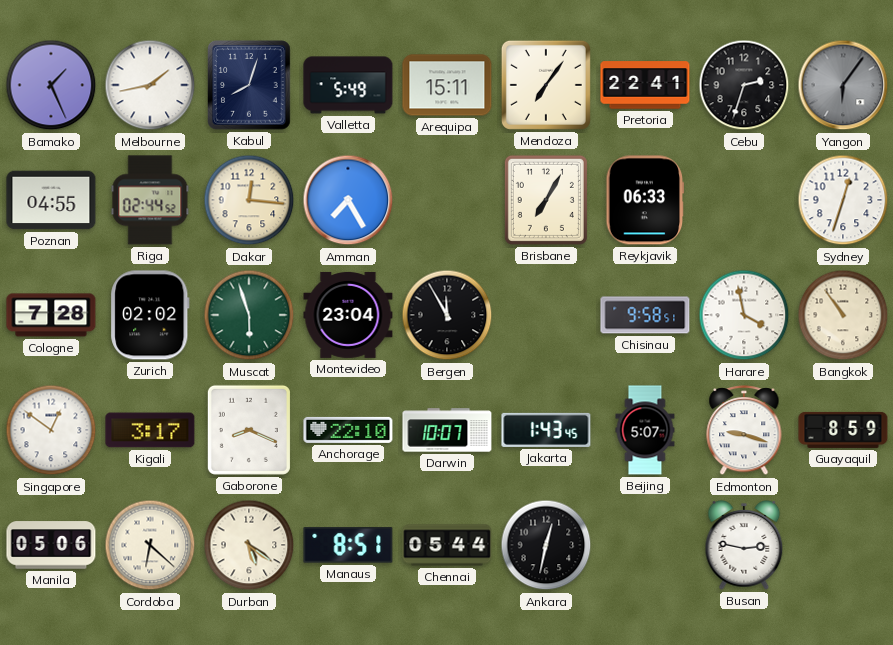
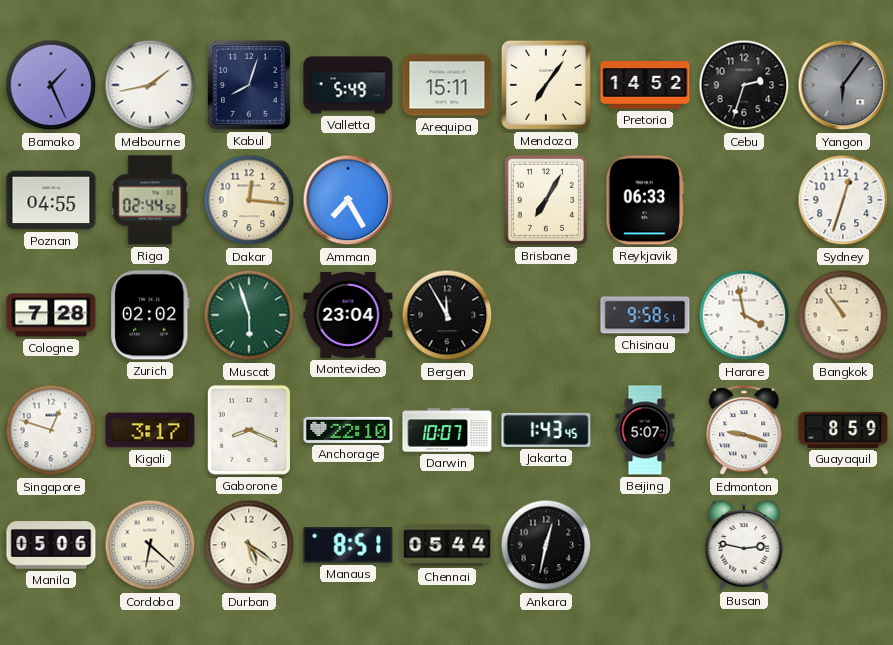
Pretoria: 22:41 -> 14:52
Singapore: 12:51 -> 12:48
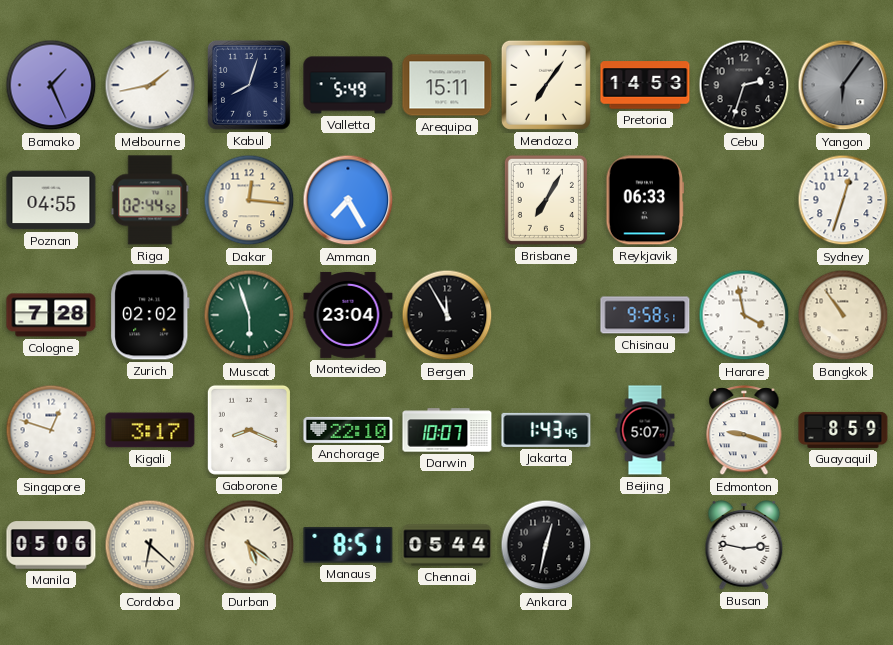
Pretoria: 14:52 -> 14:53
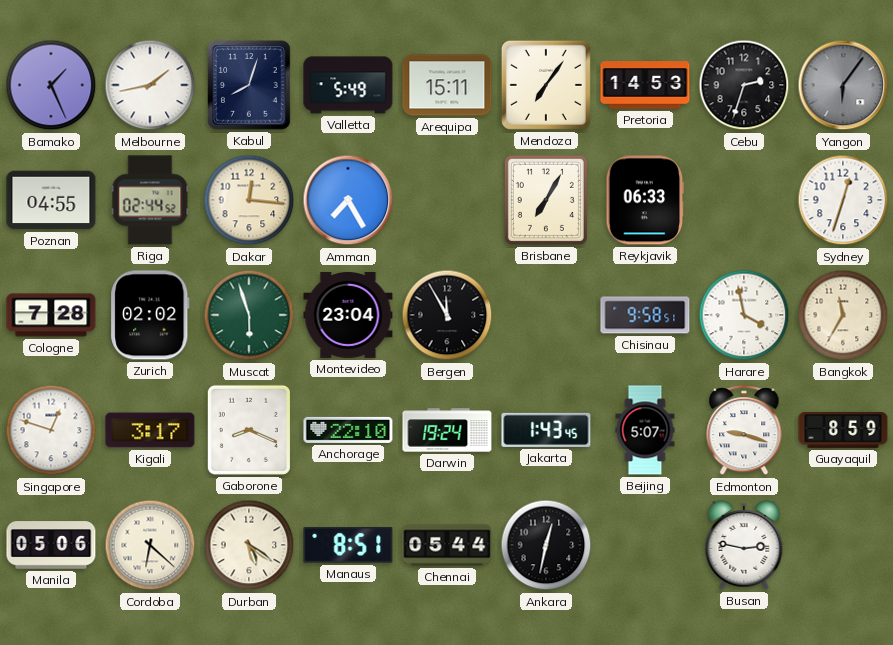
Bangkok: 10:54 -> 11:35
Darwin: 10:07 -> 19:24
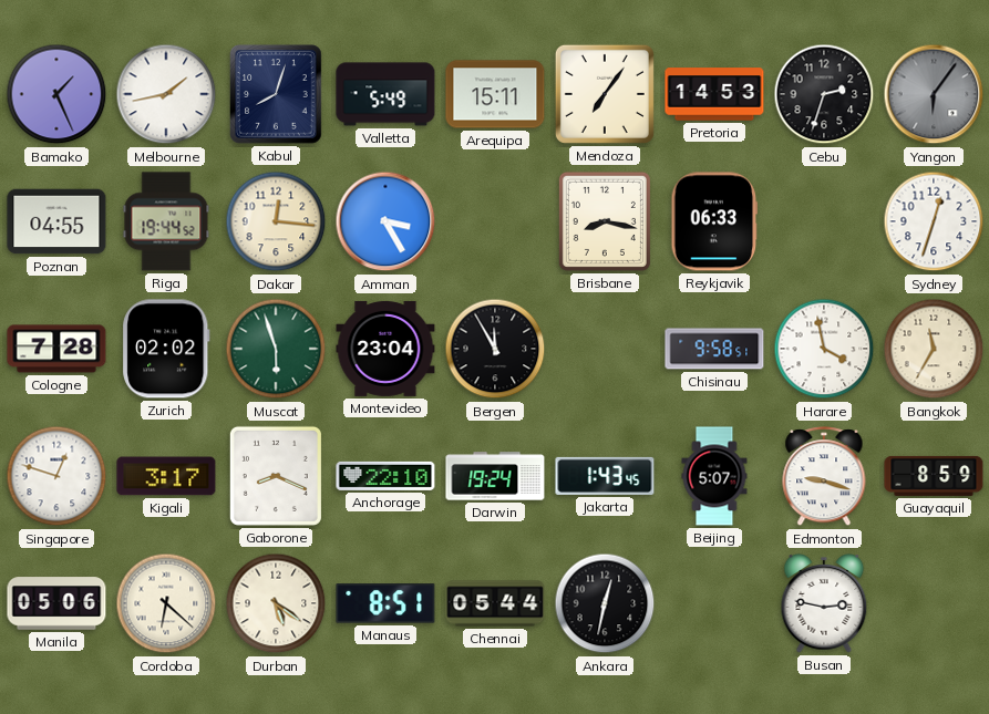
Riga: 02:44 -> 19:44
Amman: 7:25 -> 3:25
Brisbane: 7:05 -> 8:17
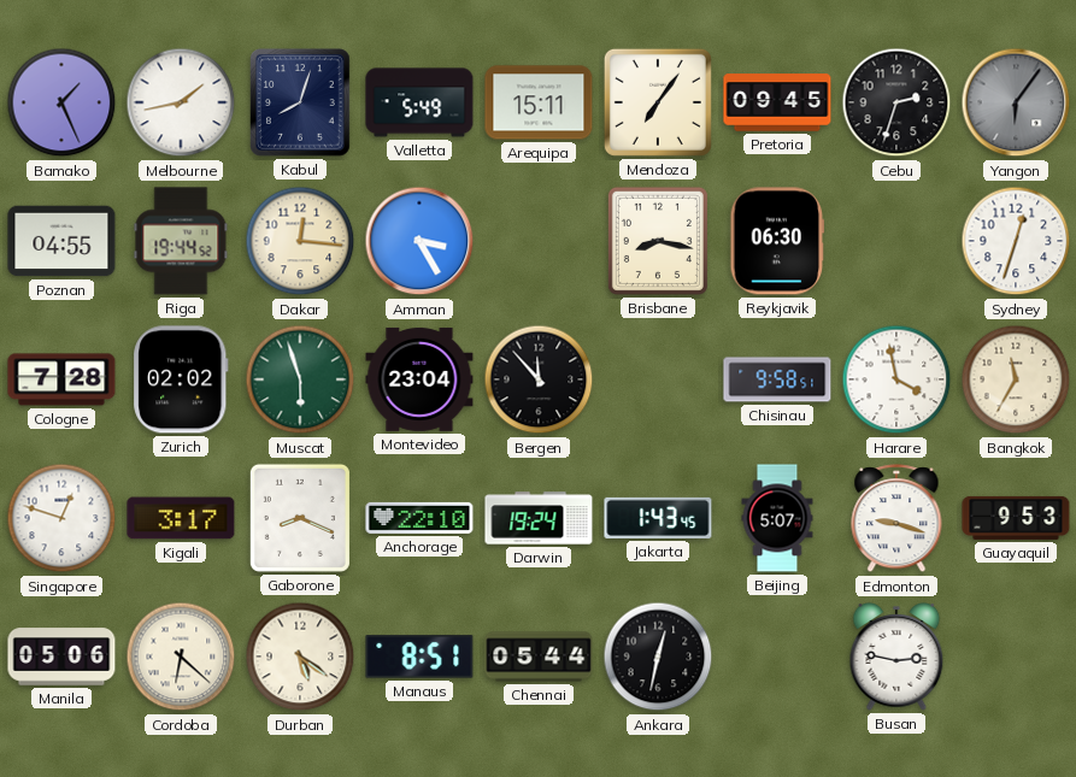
Pretoria: 14:53 -> 09:45
Reykjavik: 06:33 -> 06:30
Bergen: 11:55 -> 11:53
Guayaquil: 8:59 -> 9:53
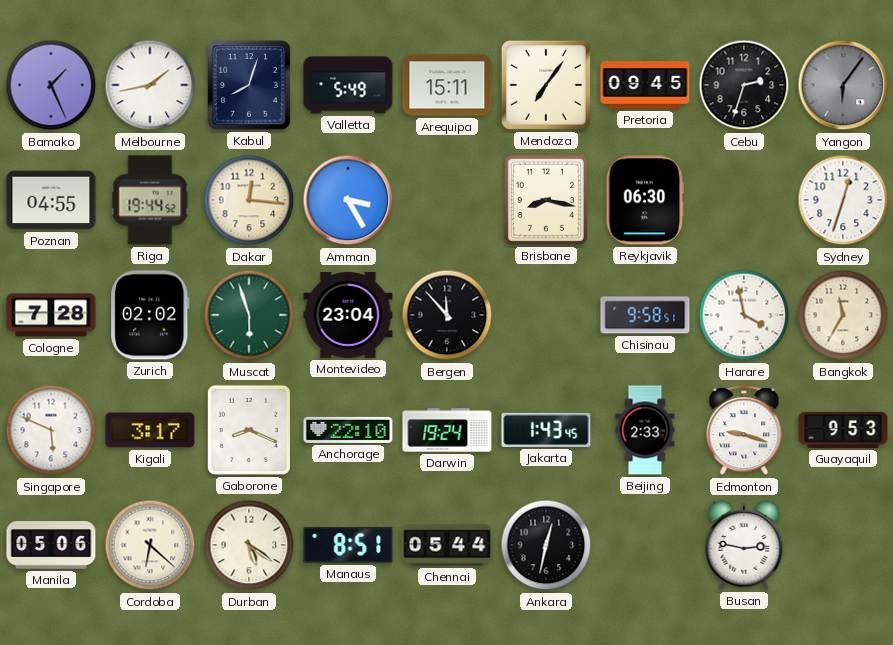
Singapore: 12:48 -> 5:49
Beijing: 5:07 -> 2:33
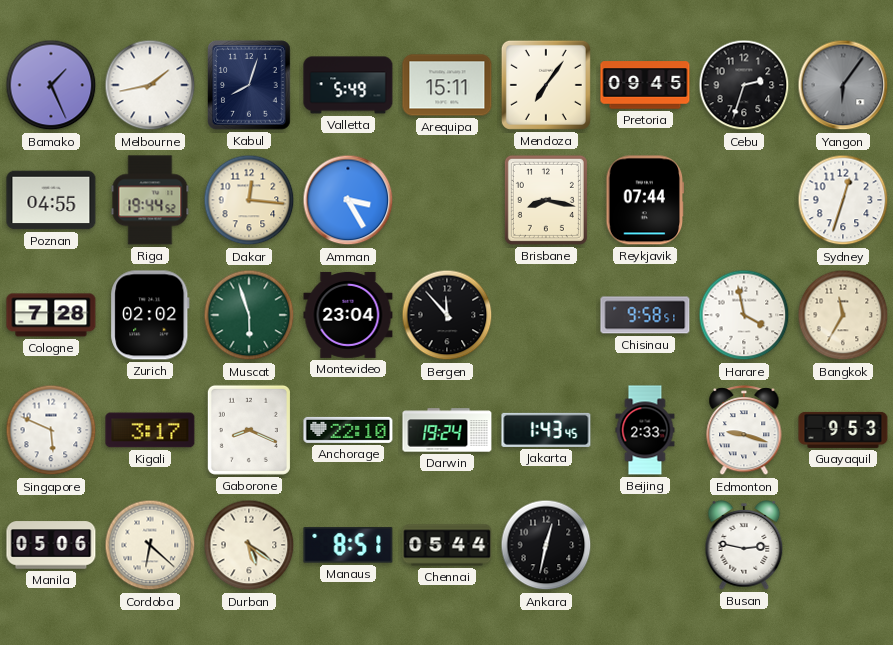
Reykjavik: 06:30 -> 07:44
